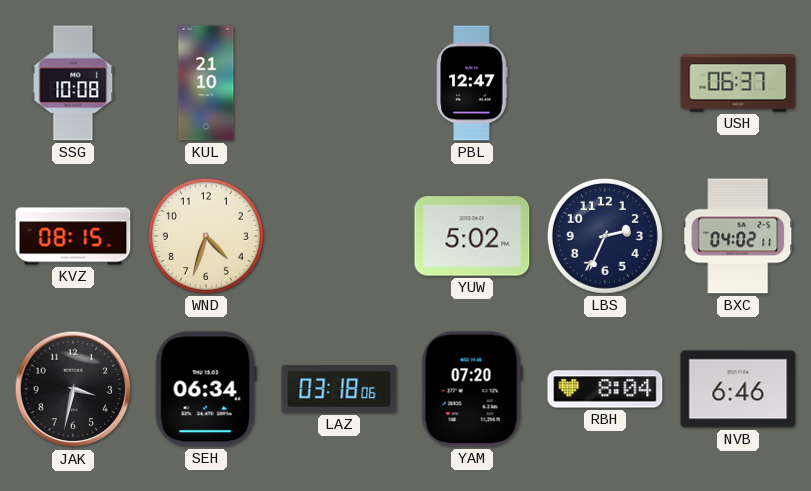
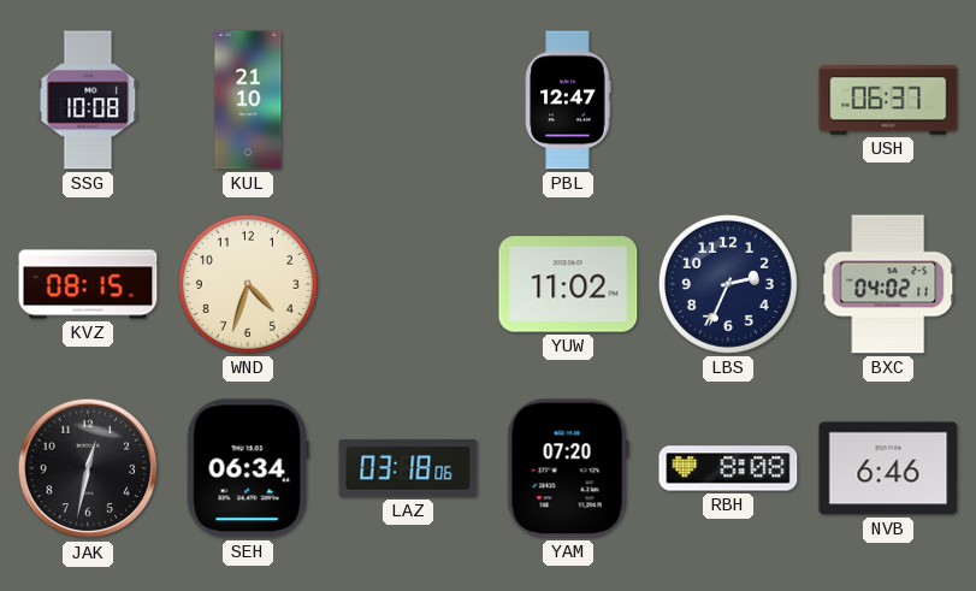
YUW: 5:02 -> 11:02
JAK: 3:32 -> 12:32
RBH: 8:04 -> 8:08
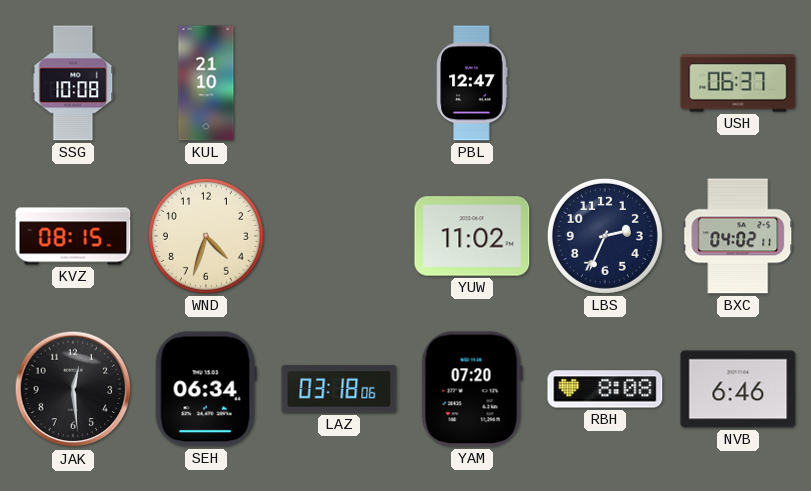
JAK: 12:32 -> 12:29
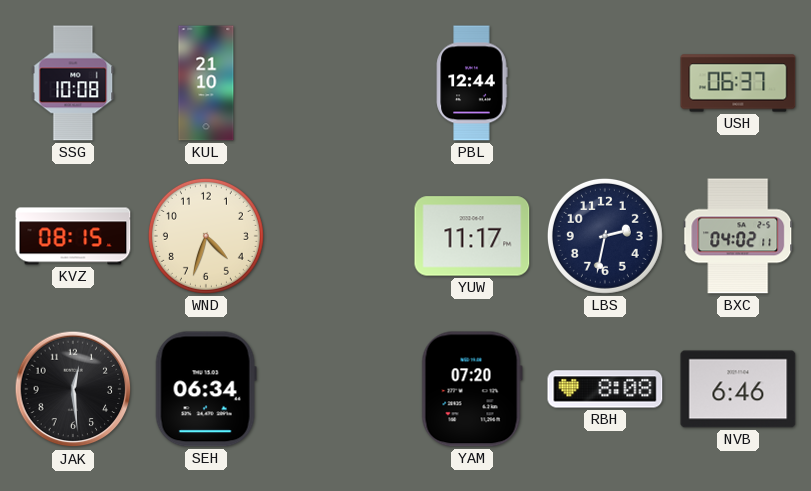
PBL: 12:47 -> 12:44
YUW: 11:02 -> 11:17
LBS: 2:34 -> 2:32
LAZ: 03:18 -> none
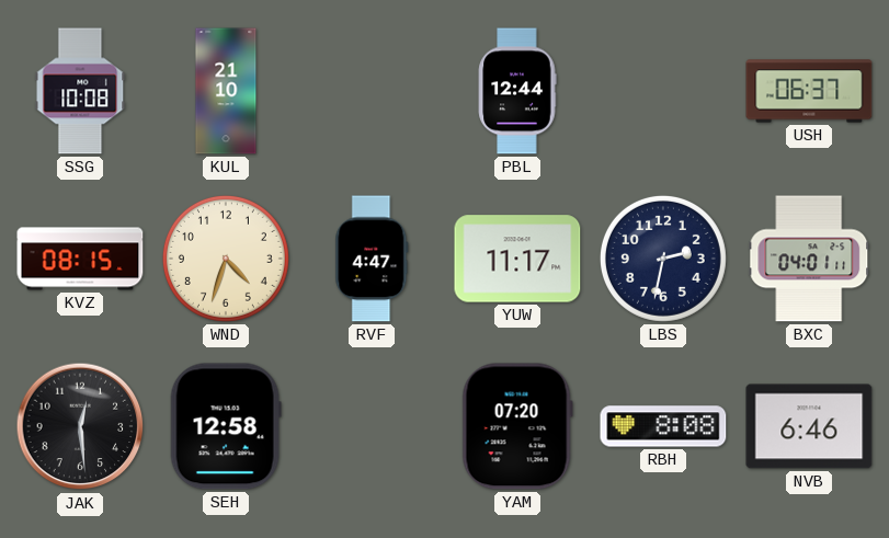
RVF: none -> 4:47
BXC: 04:02 -> 04:01
SEH: 06:34 -> 12:58
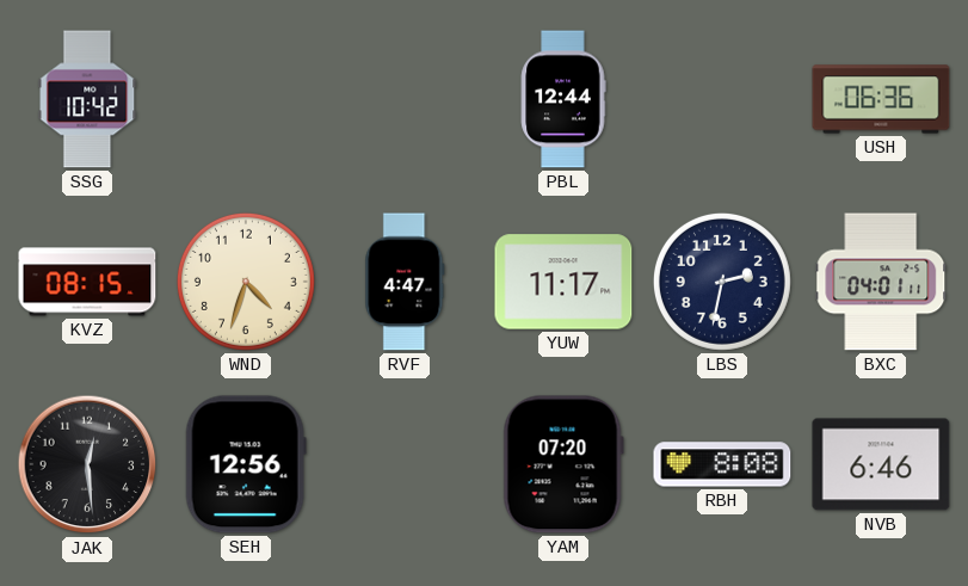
SSG: 10:08 -> 10:42
KUL: 21:10 -> none
USH: 06:37 -> 06:36
SEH: 12:58 -> 12:56
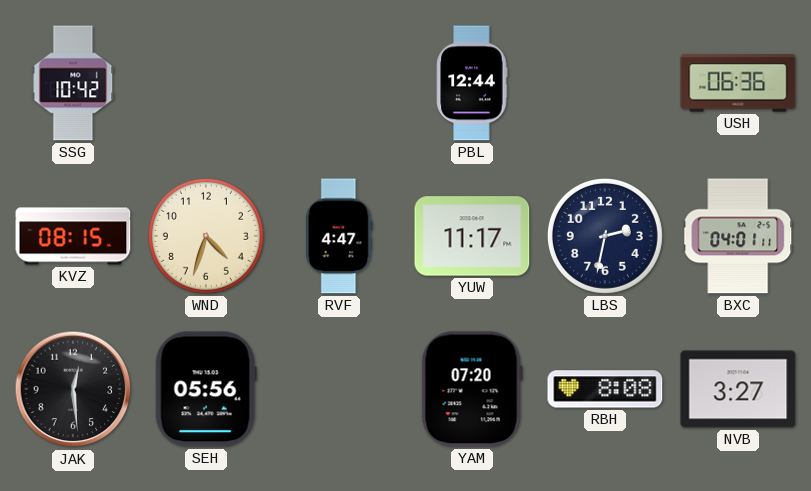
SEH: 12:56 -> 05:56
NVB: 6:46 -> 3:27
